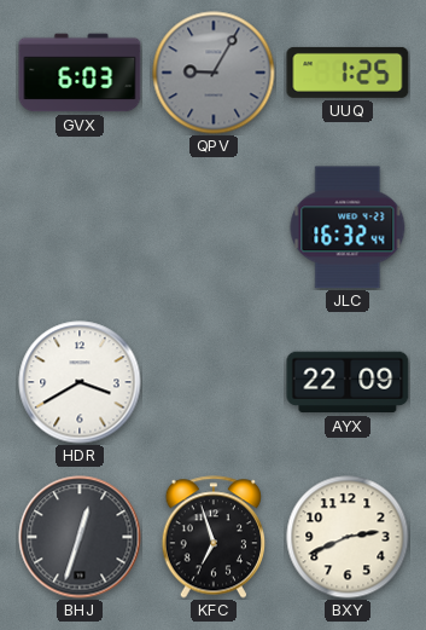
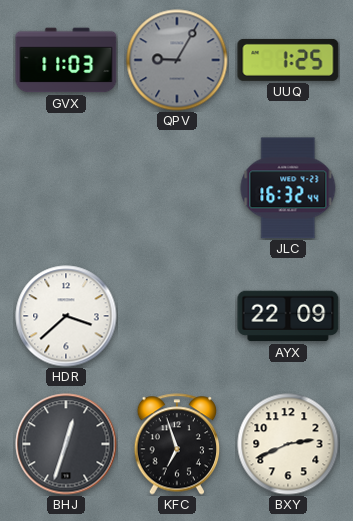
GVX: 6:03 -> 11:03
HDR: 3:40 -> 3:38
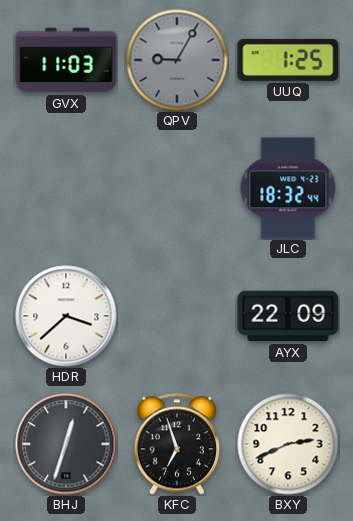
JLC: 16:32 -> 18:32
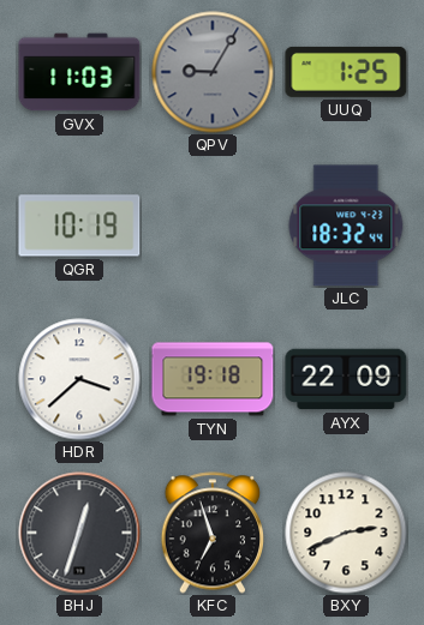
QGR: none -> 10:19
TYN: none -> 19:18
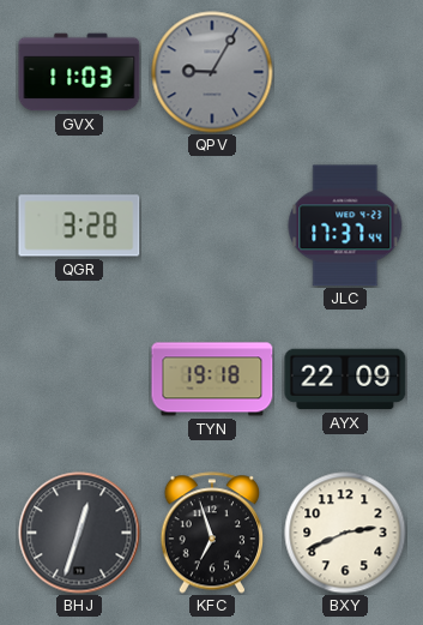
UUQ: 1:25 -> none
QGR: 10:19 -> 3:28
JLC: 18:32 -> 17:37
HDR: 3:38 -> none
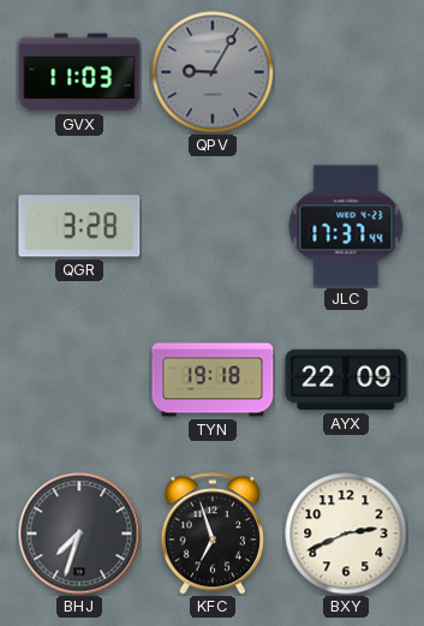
BHJ: 12:33 -> 7:33
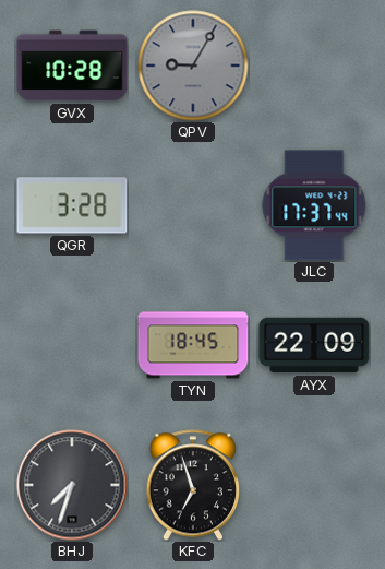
GVX: 11:03 -> 10:28
TYN: 19:18 -> 18:45
BXY: 2:41 -> none
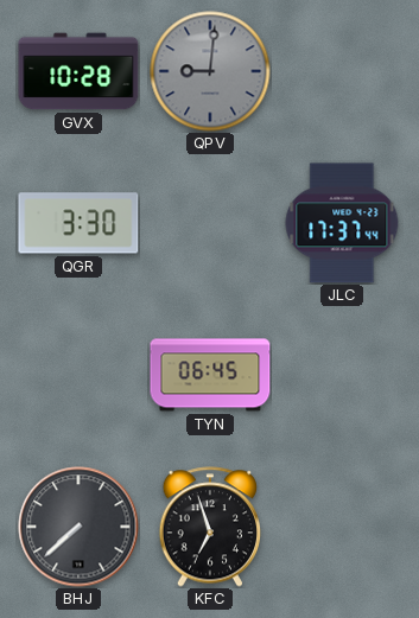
QPV: 9:05 -> 9:01
QGR: 3:28 -> 3:30
TYN: 18:45 -> 06:45
AYX: 22:09 -> none
BHJ: 7:33 -> 7:38
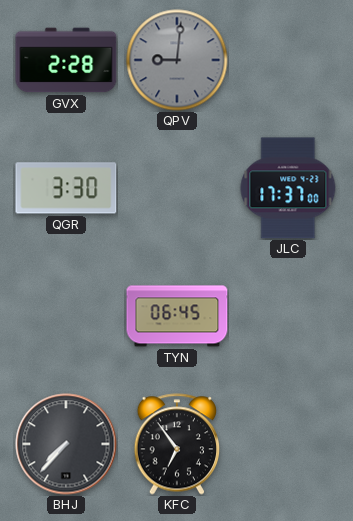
GVX: 10:28 -> 2:28
JLC: 17:37:44 -> 17:37:00
BHJ: 7:38 -> 7:37
KFC: 6:57 -> 6:54
